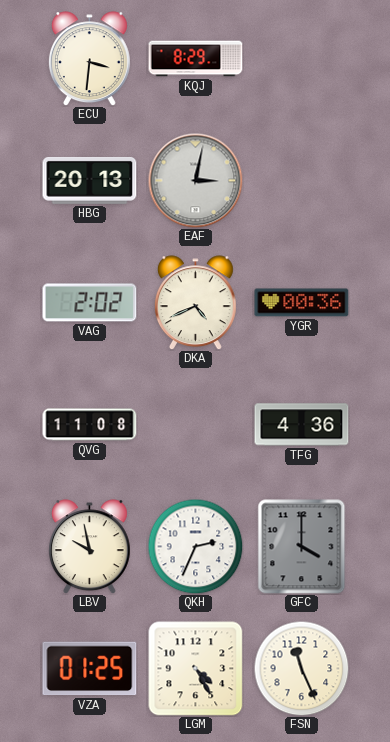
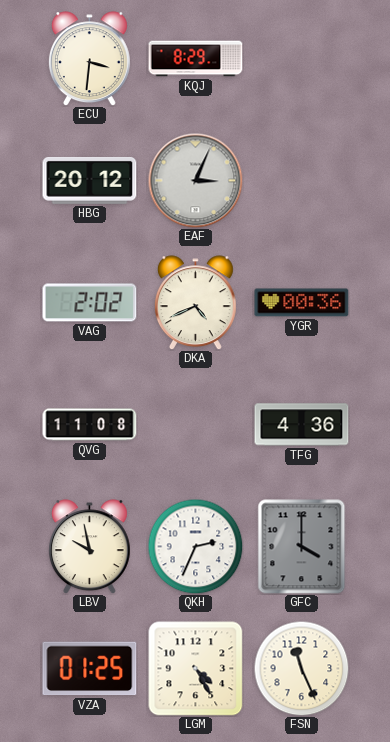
HBG: 20:13 -> 20:12
EAF: 3:02 -> 3:04
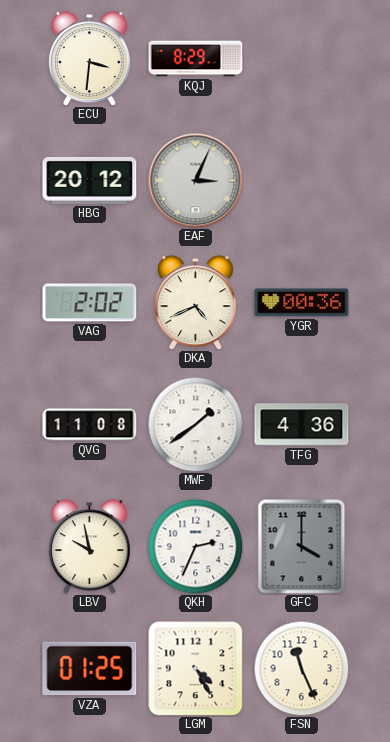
MWF: none -> 1:39
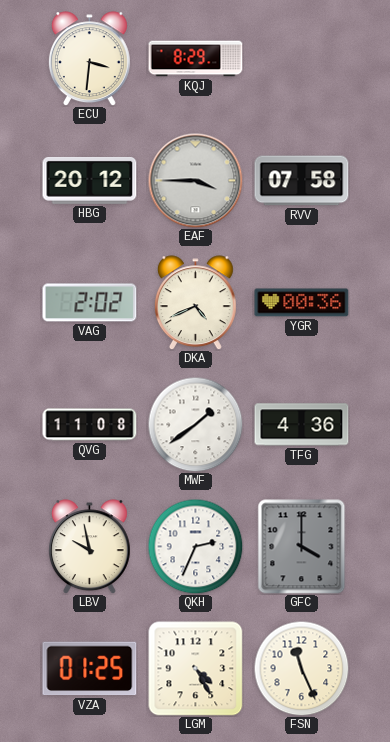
EAF: 3:04 -> 3:45
RVV: none -> 07:58
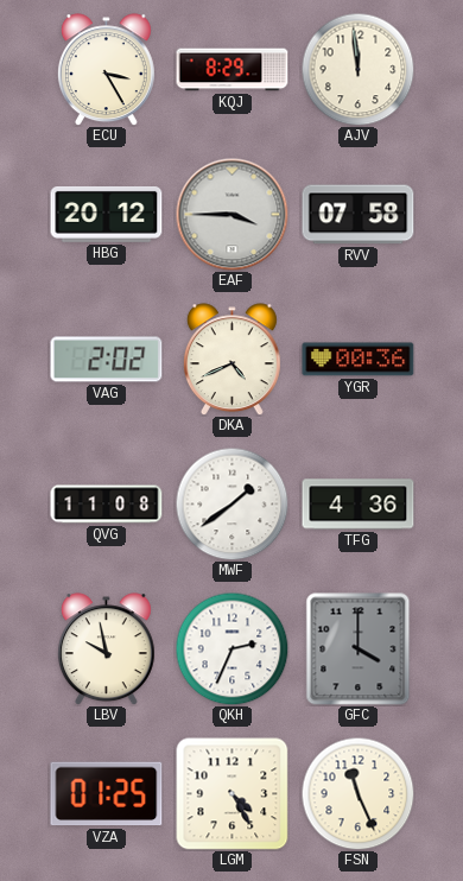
ECU: 3:31 -> 3:25
AJV: none -> 11:59
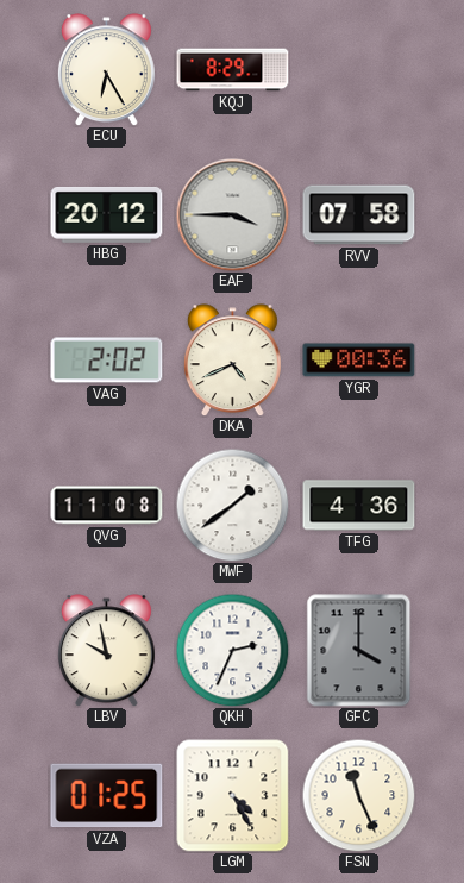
ECU: 3:25 -> 6:25
AJV: 11:59 -> none
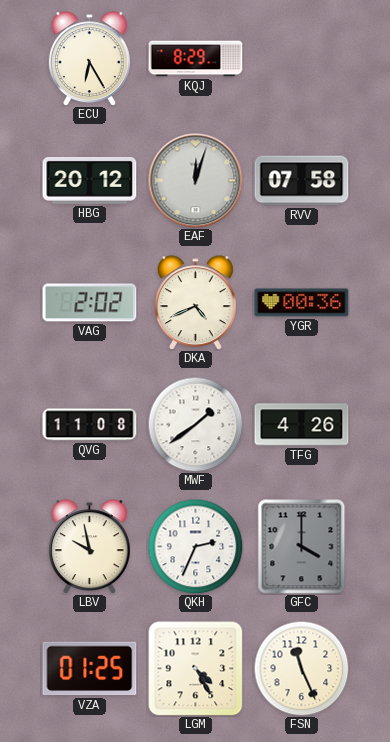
EAF: 3:45 -> 12:03
TFG: 4:36 -> 4:26
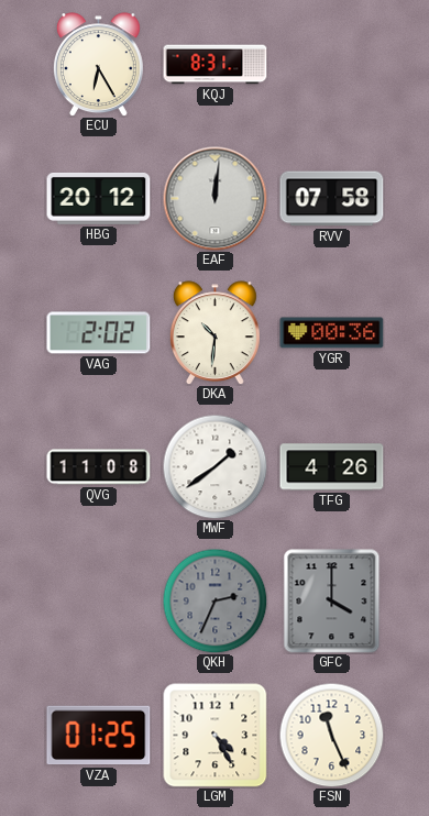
KQJ: 8:29 -> 8:31
EAF: 12:03 -> 12:01
DKA: 4:41 -> 10:31
LBV: 9:58 -> none
QKH dial: white -> grey
